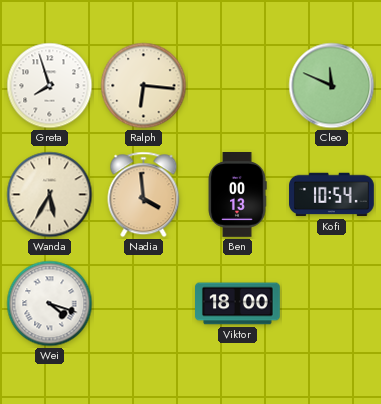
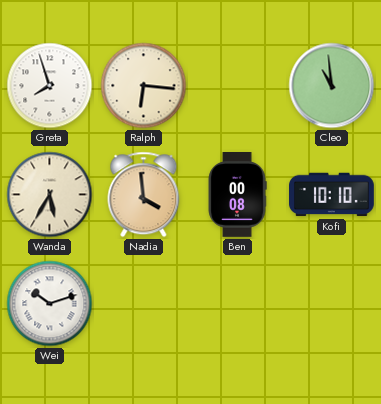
Cleo: 11:49 -> 10:59
Ben: 00:13 -> 00:08
Kofi: 10:54 -> 10:10
Wei: 4:18 -> 10:12
Viktor: 18:00 -> none
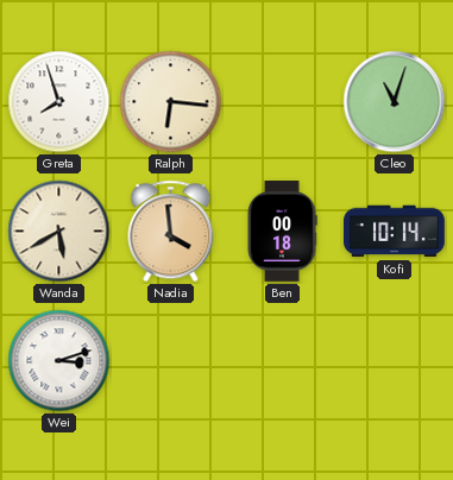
Cleo: 10:59 -> 11:03
Wanda: 5:35 -> 5:40
Ben: 00:08 -> 00:18
Kofi: 10:10 -> 10:14
Wei: 10:12 -> 3:12
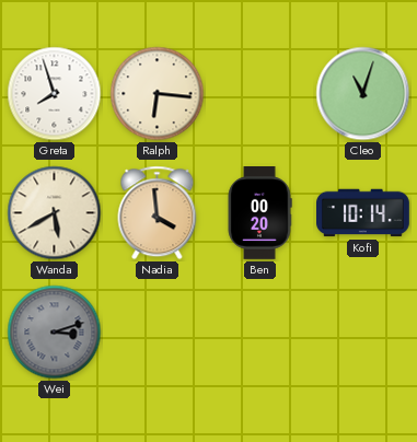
Ben: 00:18 -> 00:20
Wei dial: white -> grey
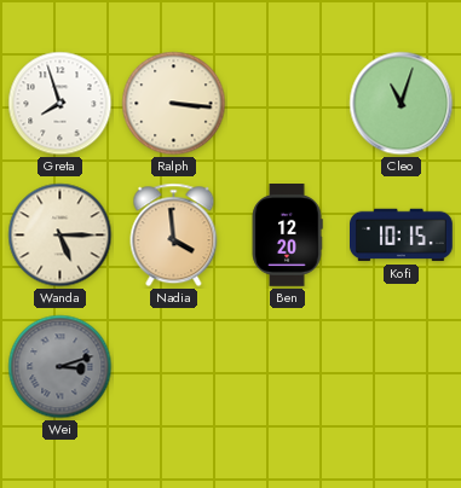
Ralph: 6:16 -> 3:16
Wanda: 5:40 -> 5:15
Ben: 00:20 -> 12:20
Kofi: 10:14 -> 10:15
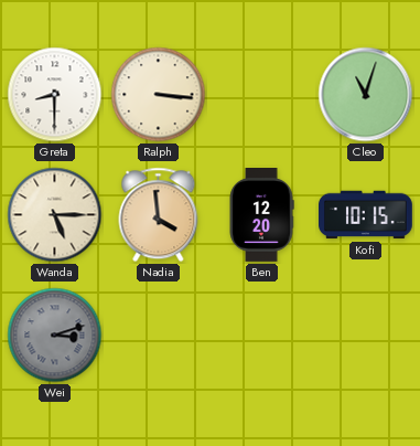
Greta: 7:57 -> 8:30
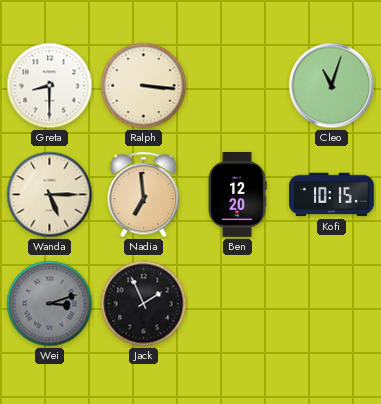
Nadia: 3:59 -> 6:59
Jack: none -> 1:56
